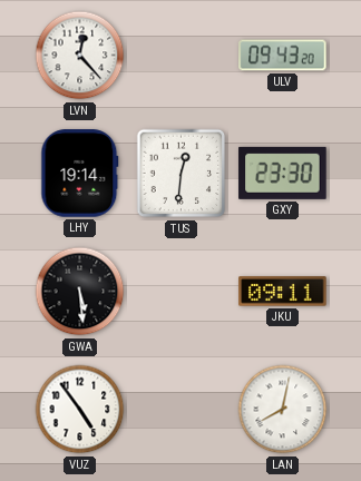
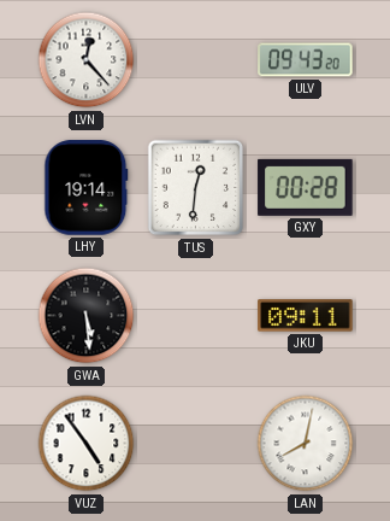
GXY: 23:30 -> 00:28
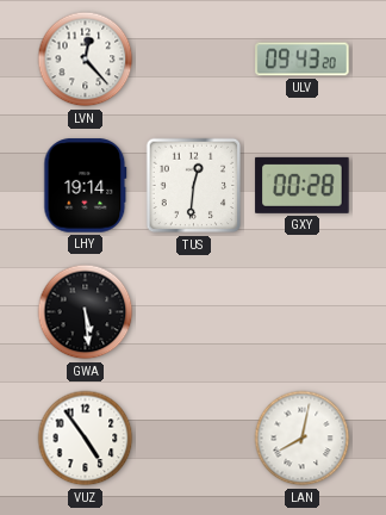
JKU: 09:11 -> none
